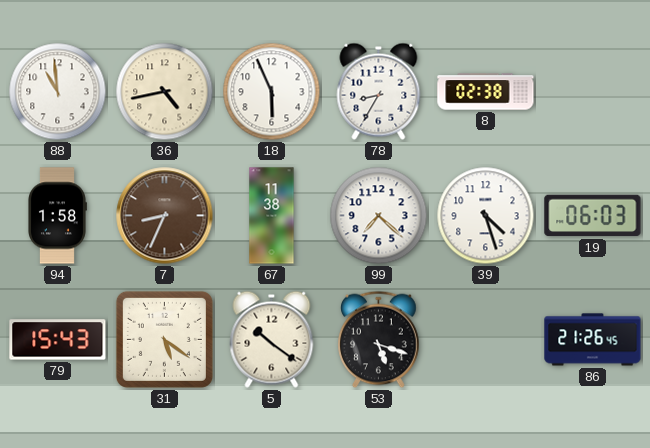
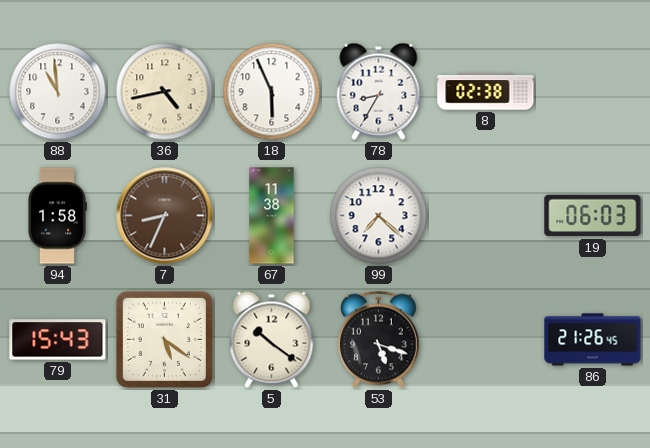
39: 4:27 -> none
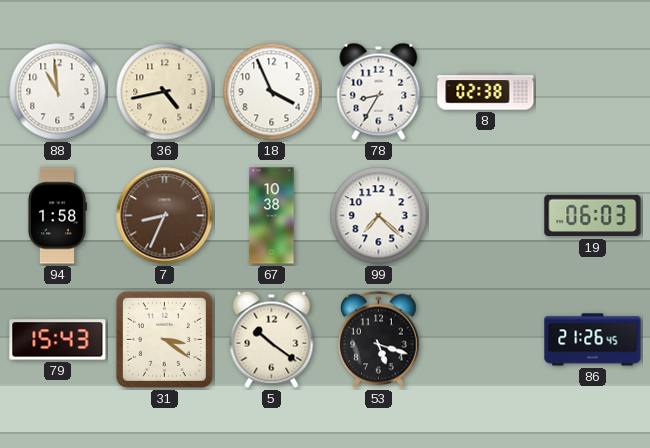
18: 5:56 -> 3:56
67: 11:38 -> 10:38
31: 5:21 -> 3:21
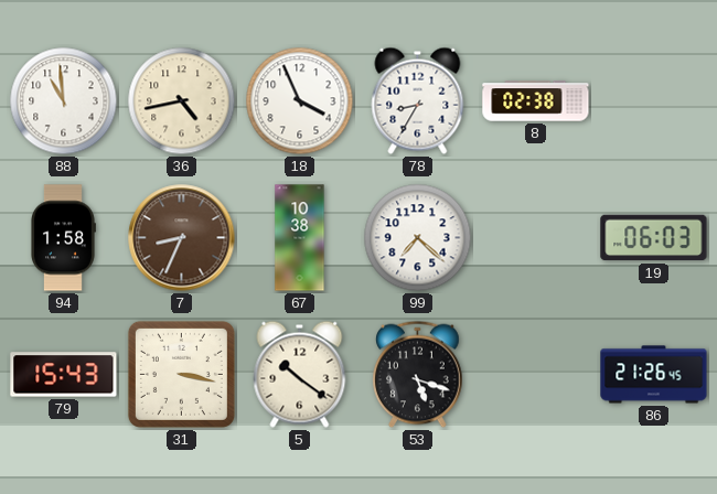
31: 3:21 -> 3:17
